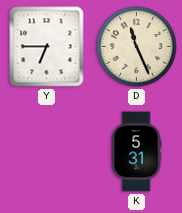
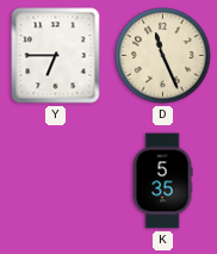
K: 5:31 -> 5:35
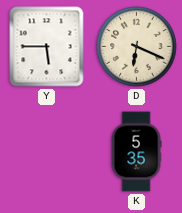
Y: 6:45 -> 5:45
D: 11:26 -> 6:19
